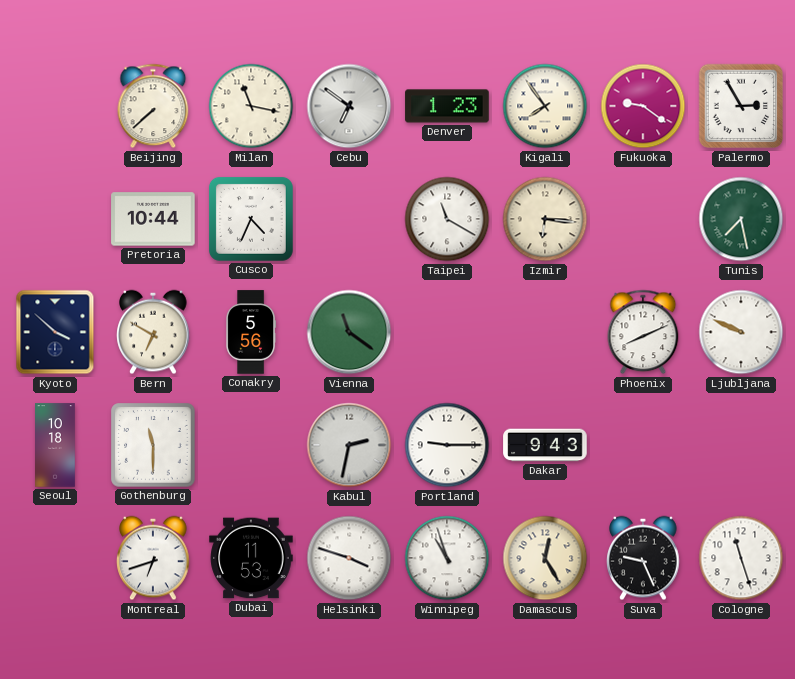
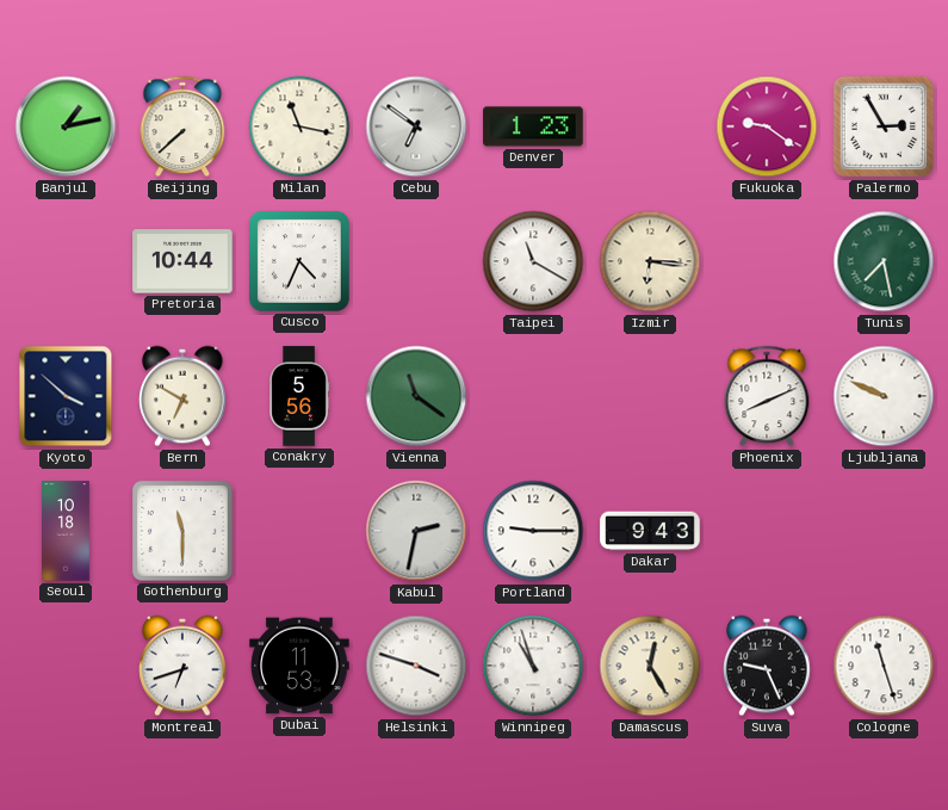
Banjul: none -> 1:13
Kigali: 7:54 -> none
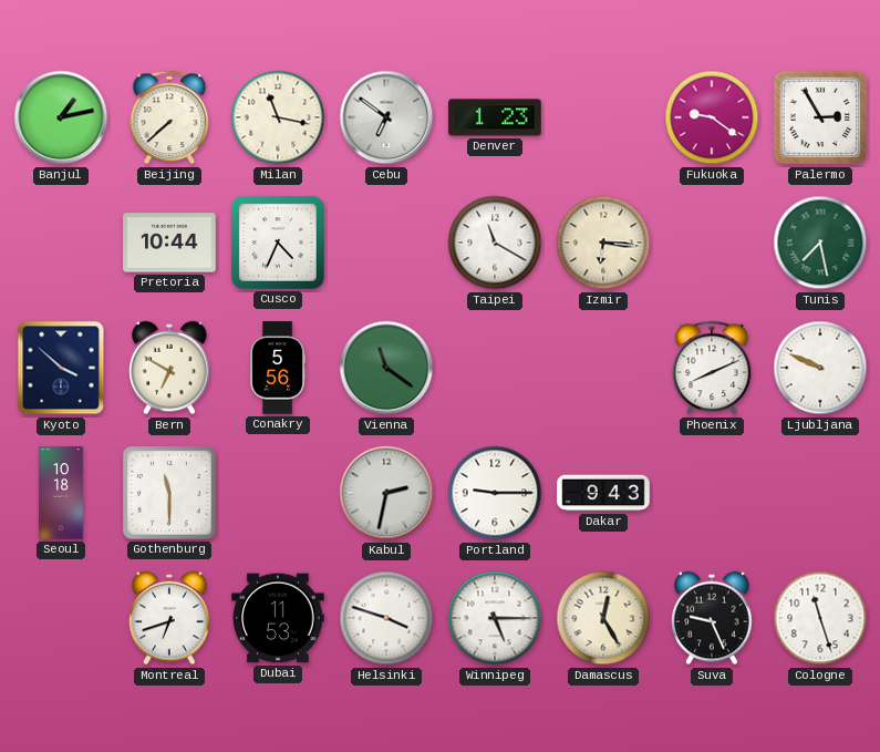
Winnipeg: 10:57 -> 5:15
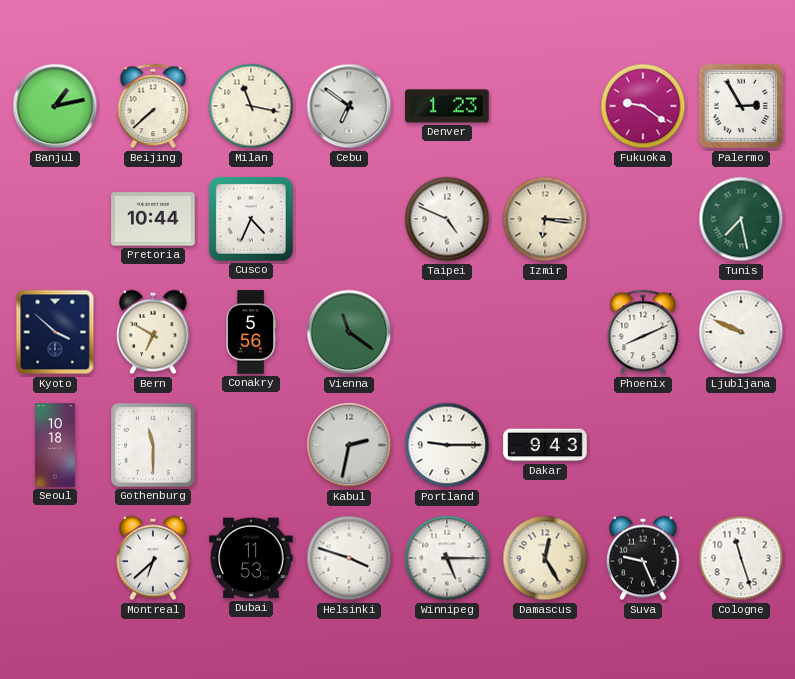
Taipei: 11:20 -> 4:49
Montreal: 6:42 -> 6:38
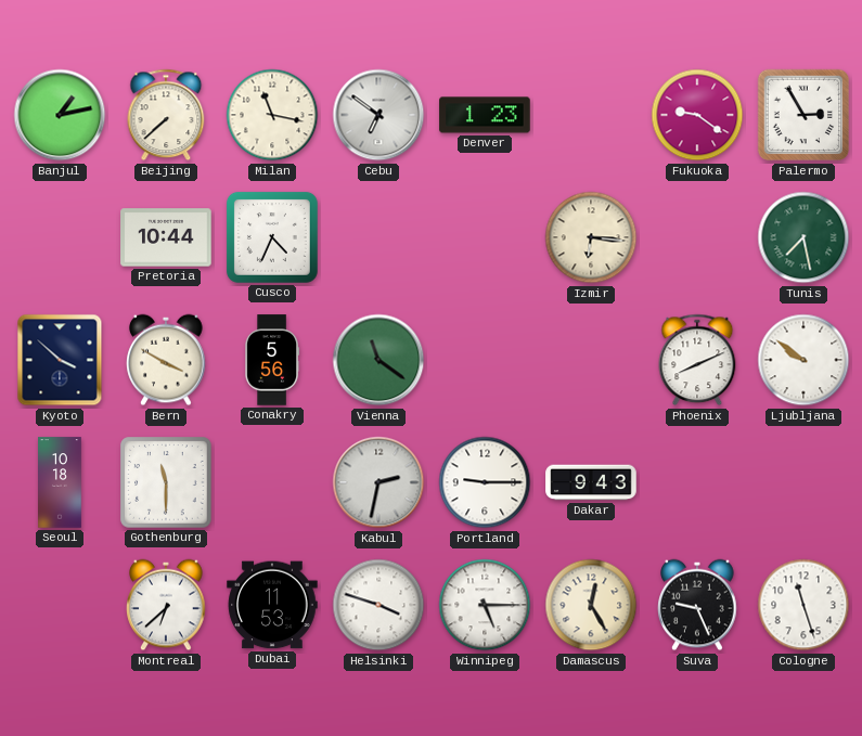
Taipei: 4:49 -> none
Bern: 6:50 -> 3:50
Ljubljana: 9:49 -> 9:51
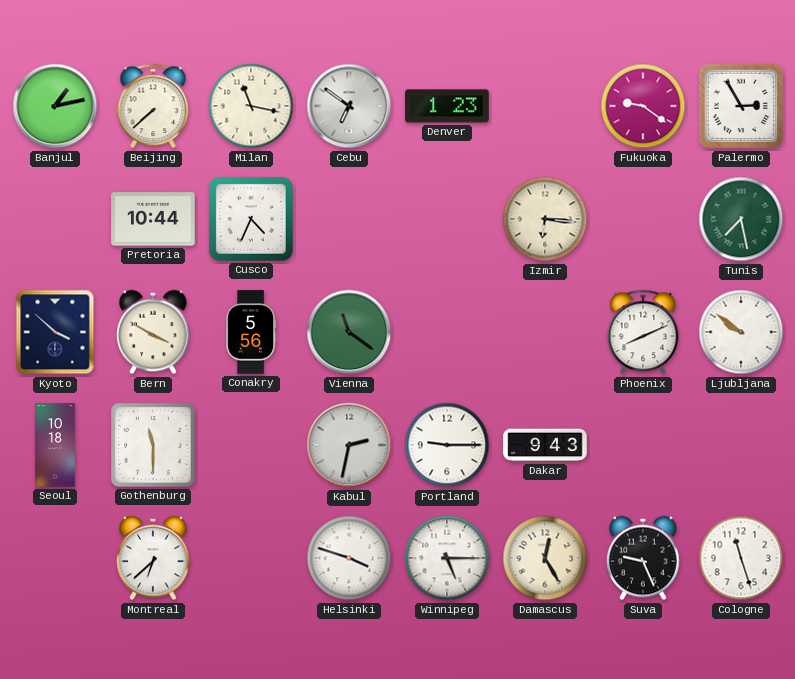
Dubai: 11:53 -> none
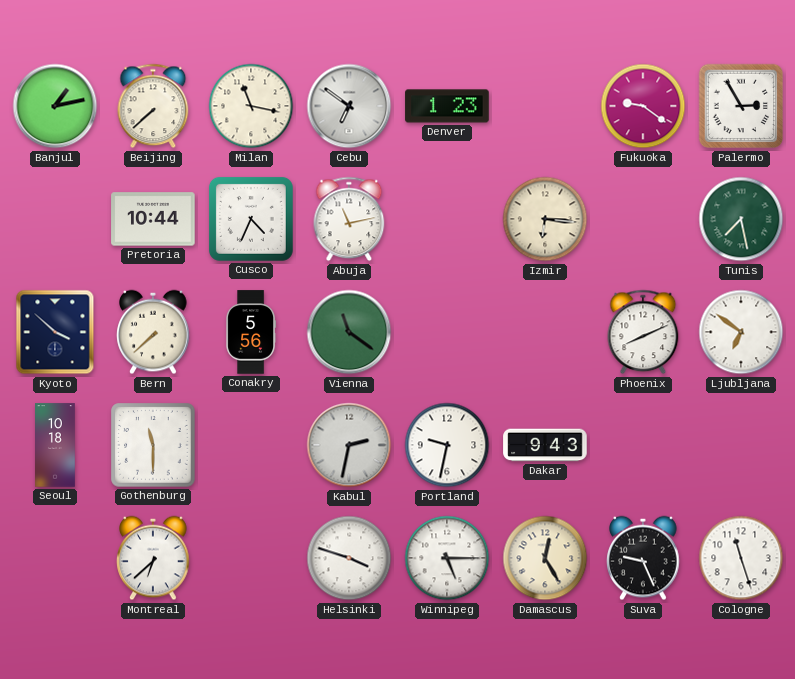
Abuja: none -> 11:13
Bern: 3:50 -> 7:38
Ljubljana: 9:51 -> 6:51
Portland: 9:15 -> 9:32
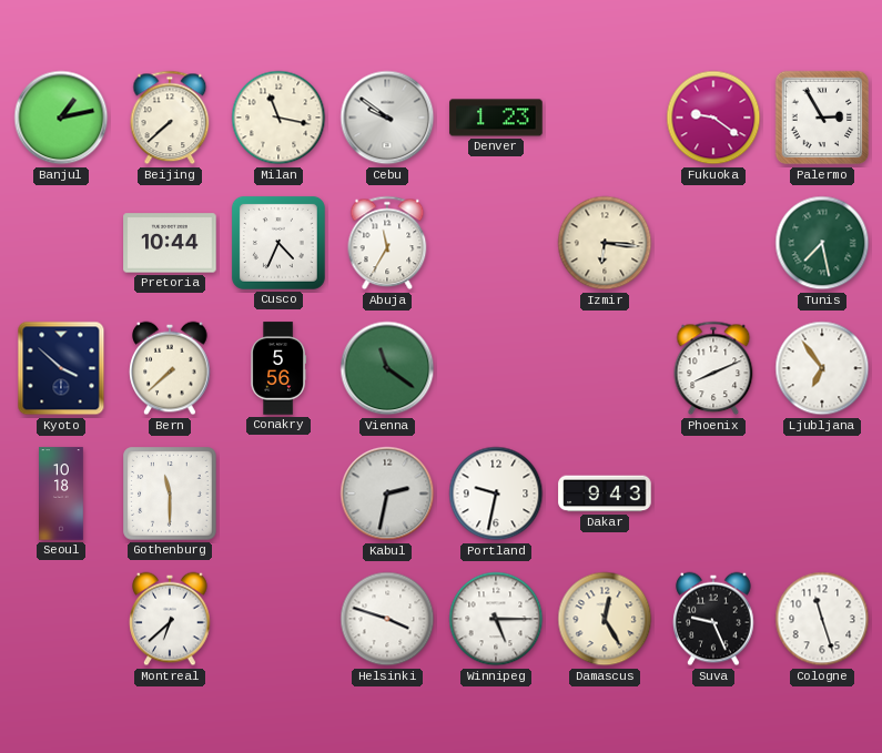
Cebu: 6:51 -> 9:51
Abuja: 11:13 -> 11:35
Ljubljana: 6:51 -> 6:54
